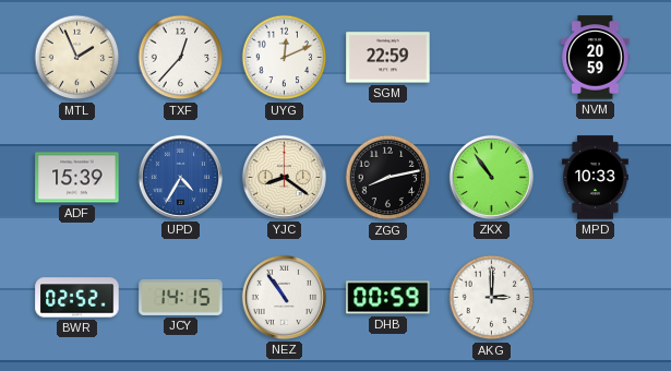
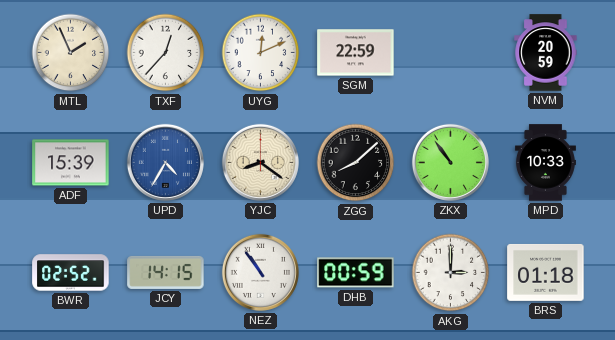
ZGG: 8:13 -> 8:08
BRS: none -> 01:18
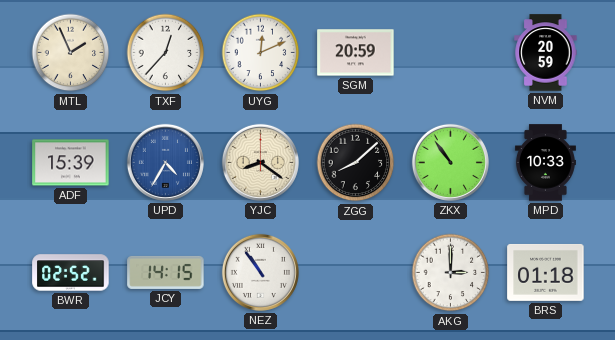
SGM: 22:59 -> 20:59
DHB: 00:59 -> none
